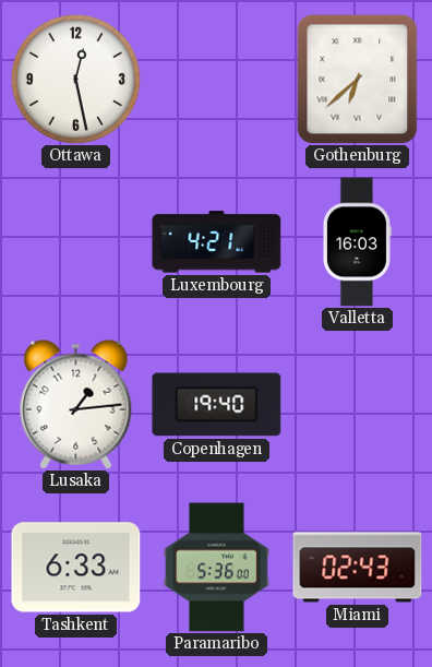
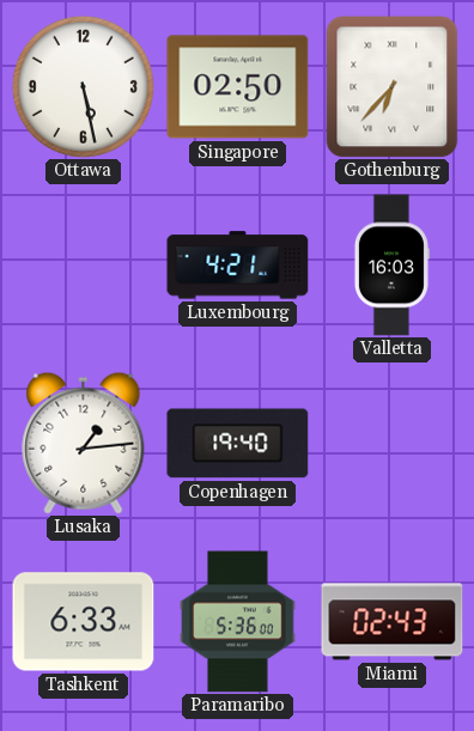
Ottawa: 12:28 -> 5:28
Singapore: none -> 02:50
Gothenburg: 6:38 -> 6:37
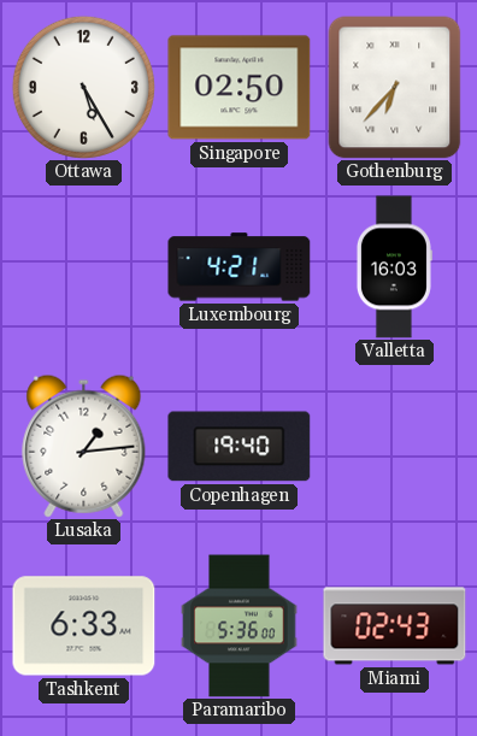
Ottawa: 5:28 -> 5:25
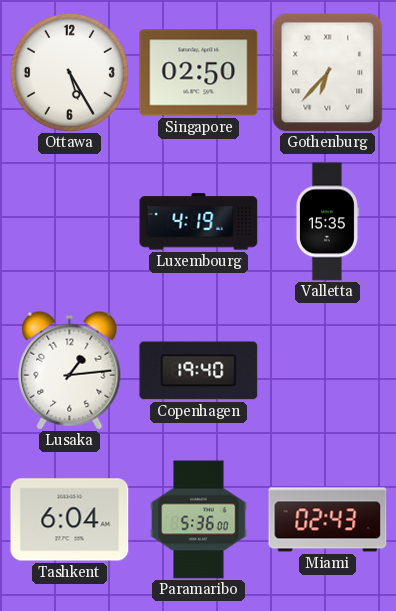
Luxembourg: 4:21 -> 4:19
Valletta: 16:03 -> 15:35
Tashkent: 6:33 -> 6:04
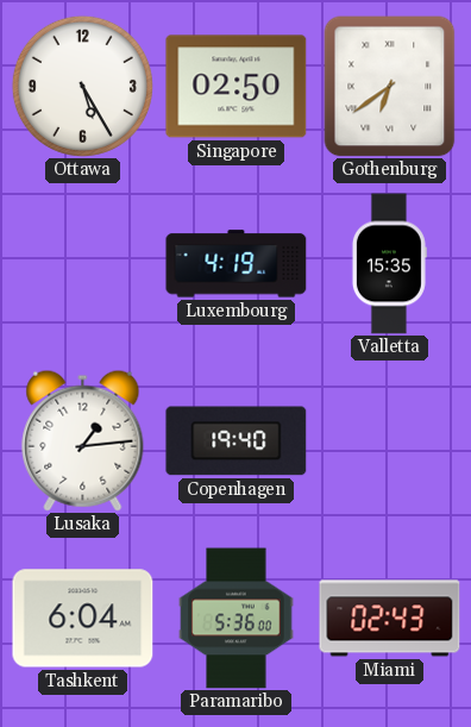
Gothenburg: 6:37 -> 6:39
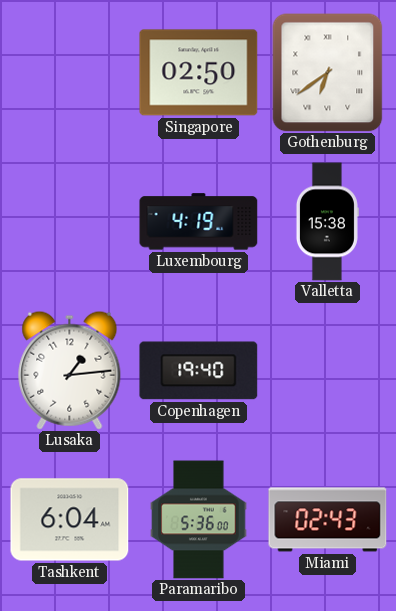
Ottawa: 5:25 -> none
Valletta: 15:35 -> 15:38
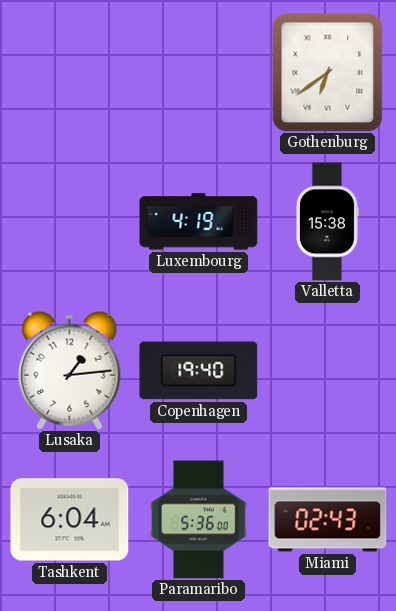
Singapore: 02:50 -> none
